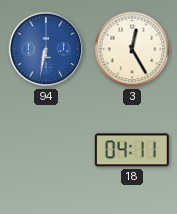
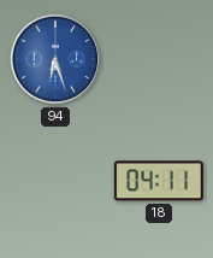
94: 6:32 -> 6:27
3: 12:25 -> none
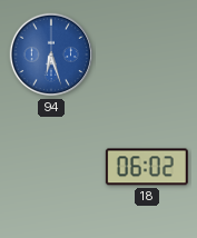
18: 04:11 -> 06:02
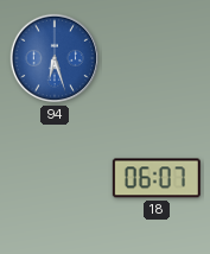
18: 06:02 -> 06:07
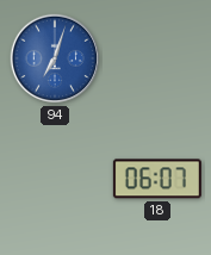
94: 6:27 -> 7:03
